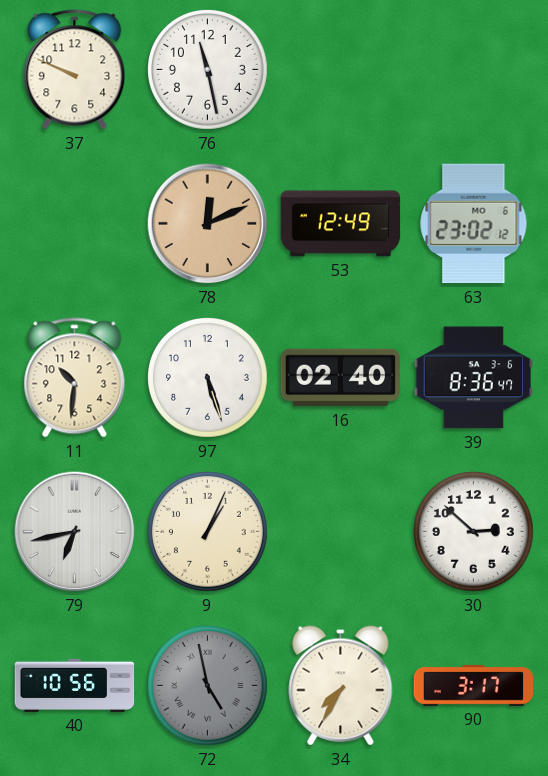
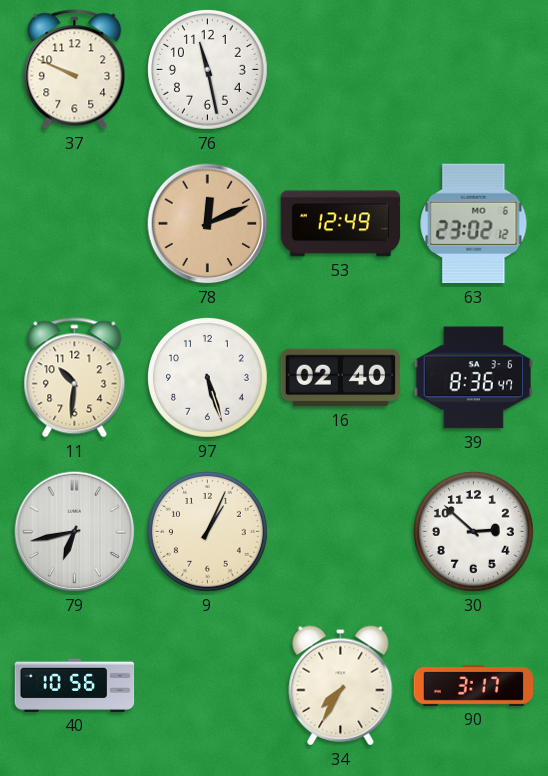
72: 4:58 -> none
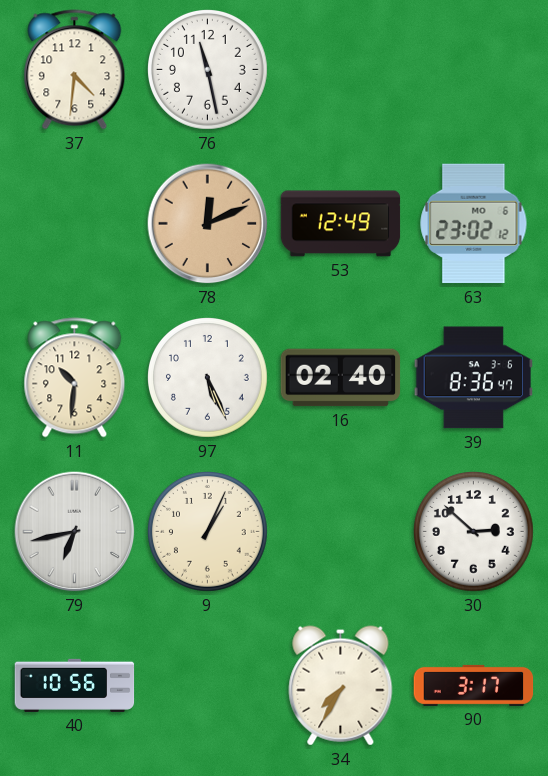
37: 9:49 -> 4:31
97: 5:27 -> 5:26
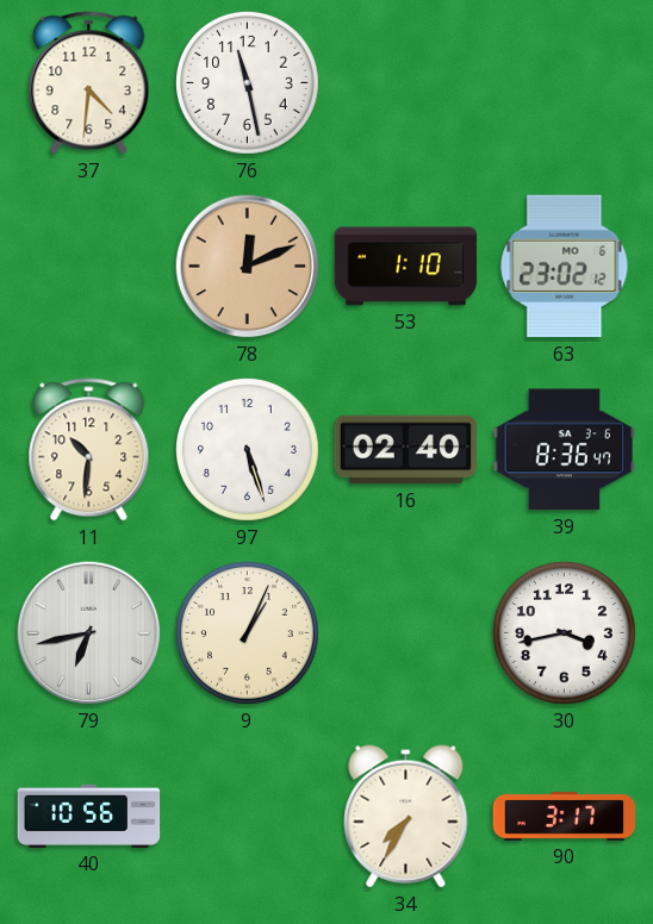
53: 12:49 -> 1:10
97: 5:26 -> 5:27
30: 2:52 -> 3:43
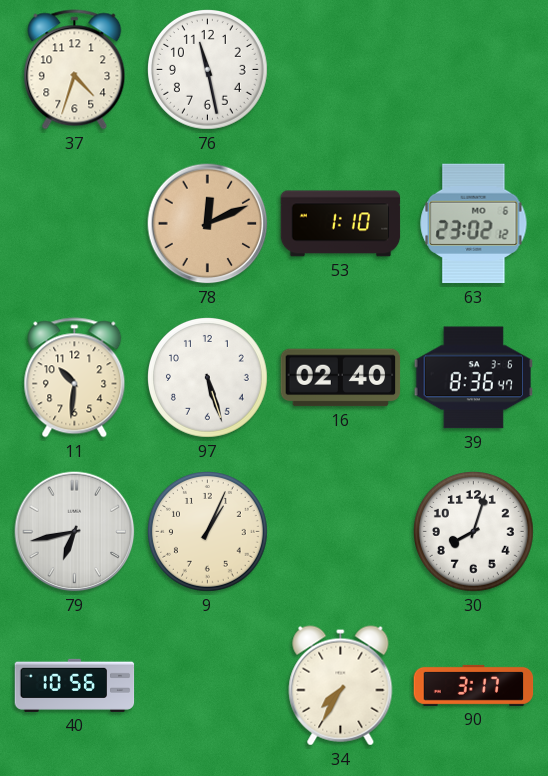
37: 4:31 -> 4:33
30: 3:43 -> 8:03
